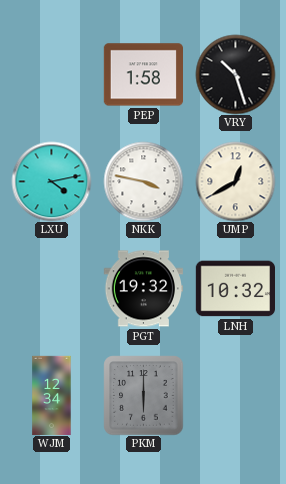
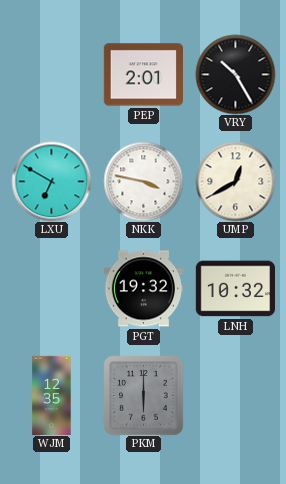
PEP: 1:58 -> 2:01
VRY: 10:27 -> 10:25
LXU: 4:13 -> 6:50
WJM: 12:34 -> 12:35
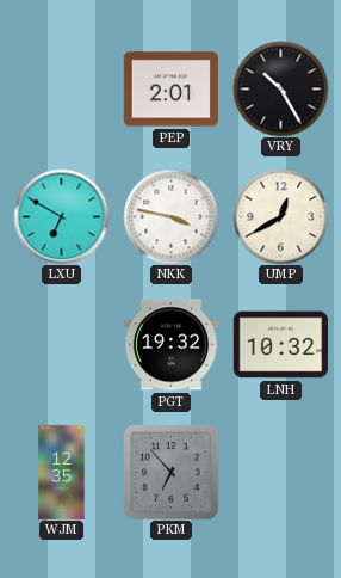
PKM: 6:00 -> 6:53
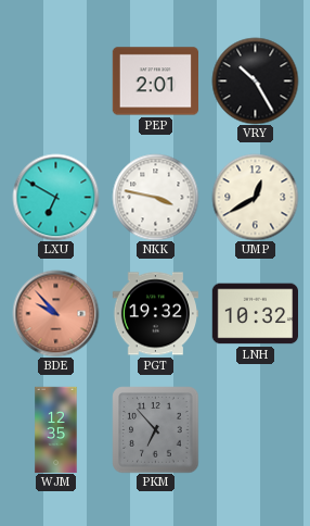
BDE: none -> 9:53
